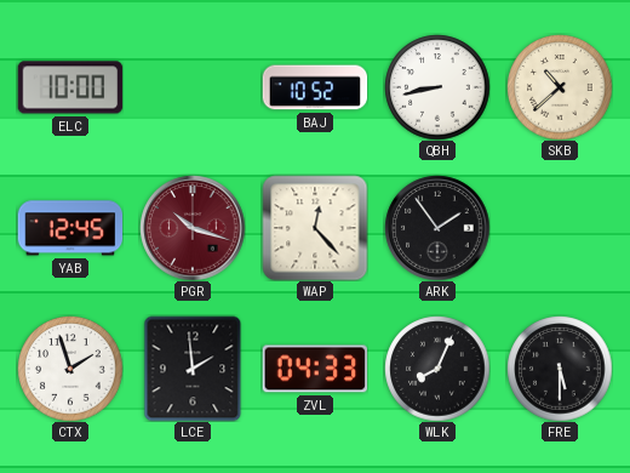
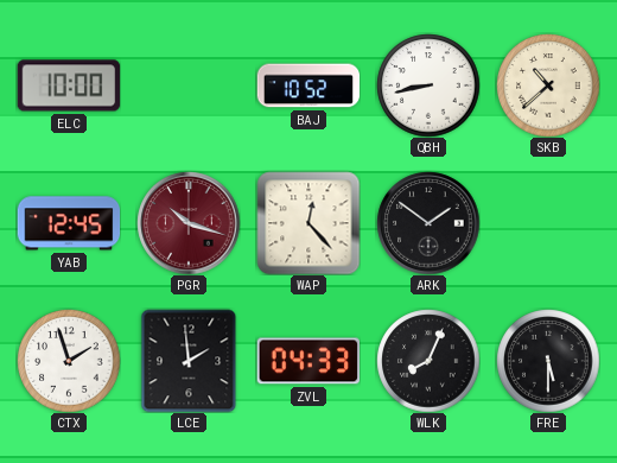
ARK: 1:54 -> 1:51
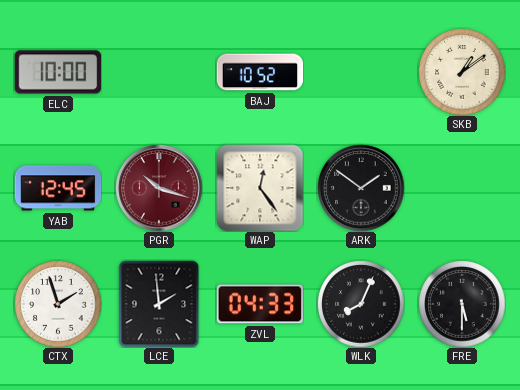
QBH: 8:43 -> none
SKB: 10:38 -> 1:09
WAP: 12:23 -> 12:24
